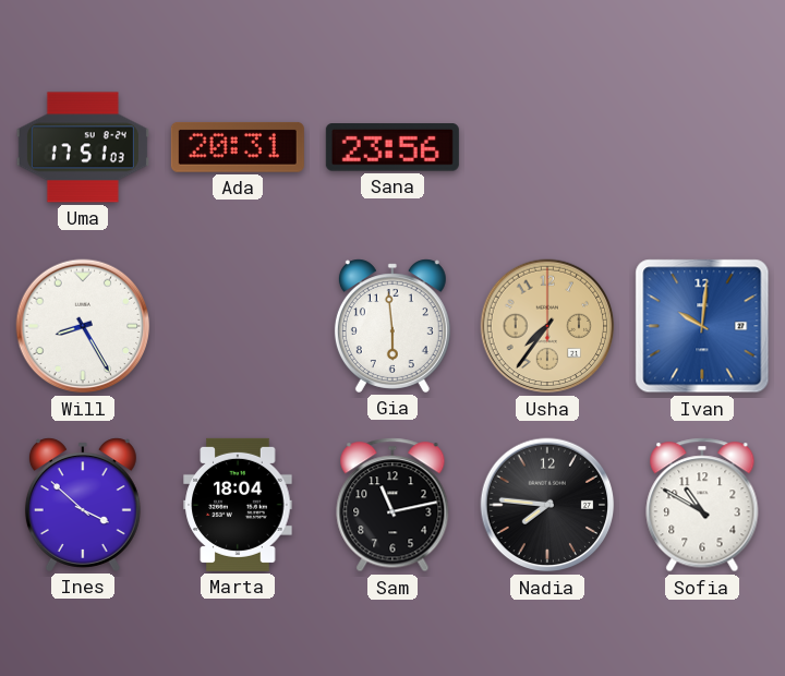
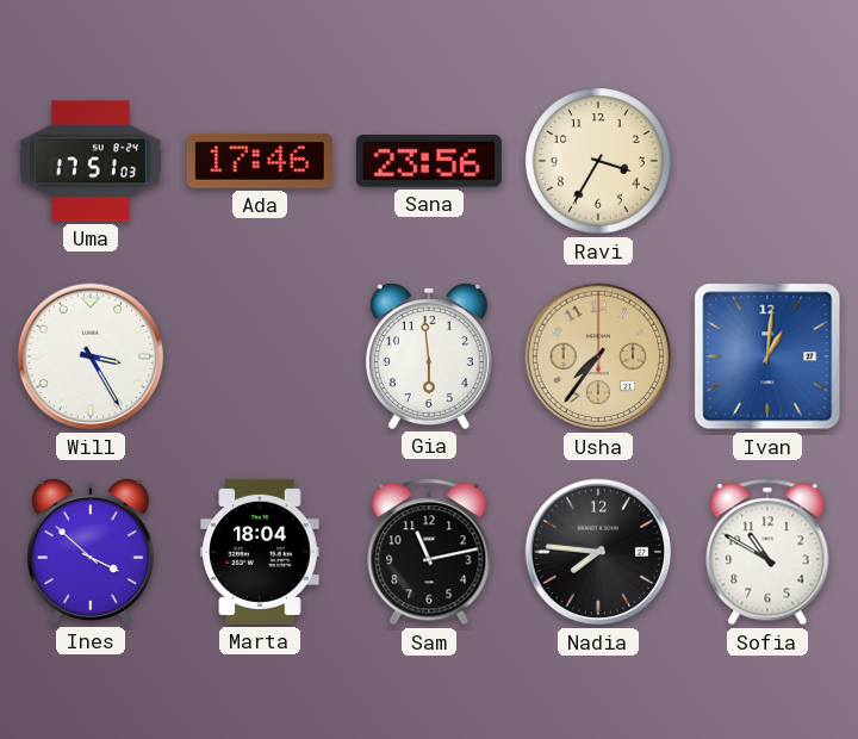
Ada: 20:31 -> 17:46
Ravi: none -> 3:35
Will: 8:25 -> 3:25
Ivan: 10:01 -> 1:01
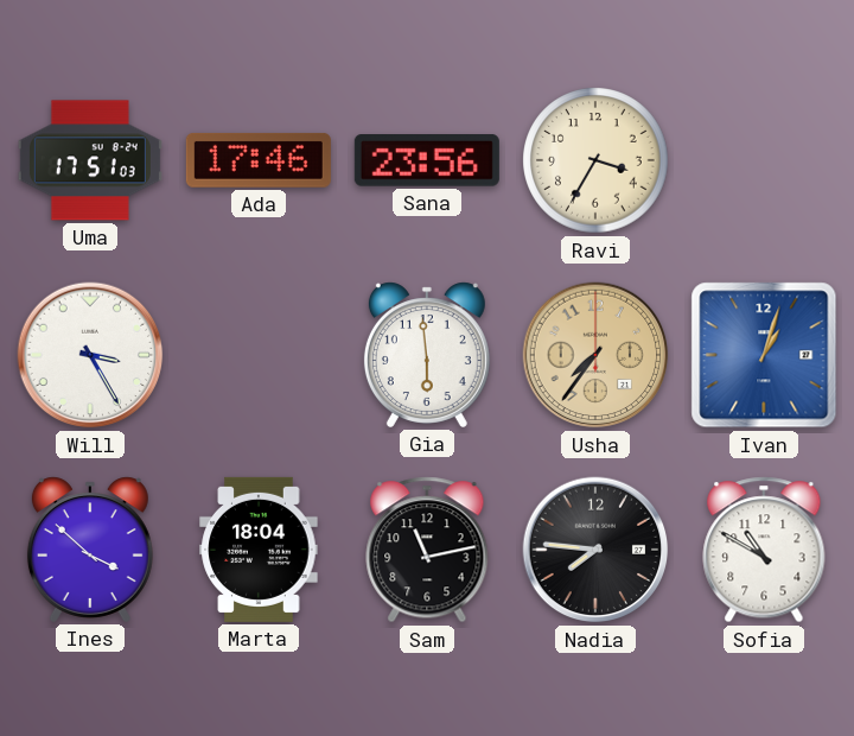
Ivan: 1:01 -> 1:03
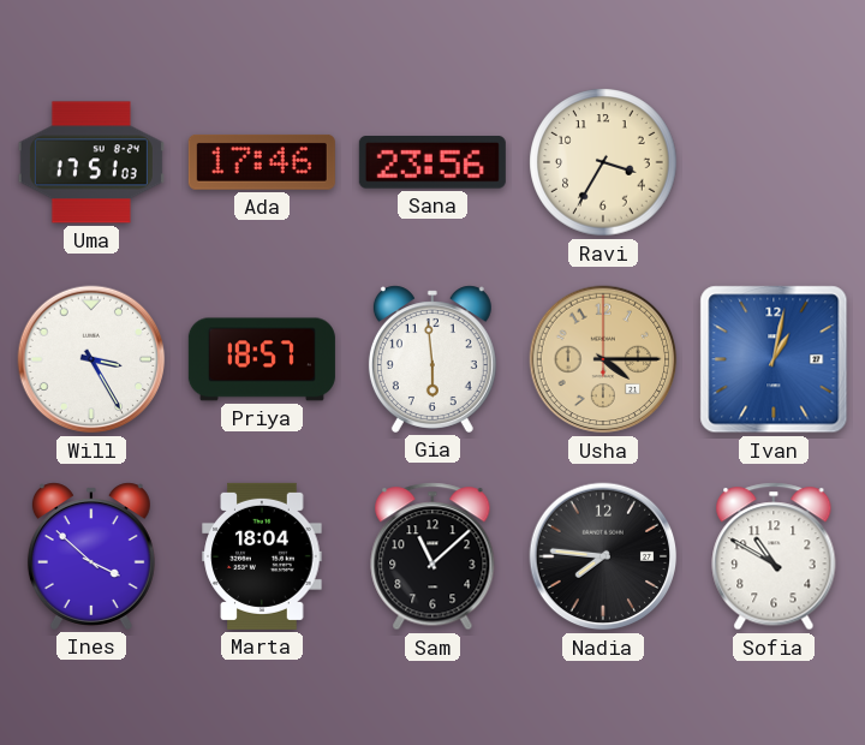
Priya: none -> 18:57
Usha: 7:36 -> 4:15
Ivan: 1:03 -> 1:02
Sam: 11:13 -> 11:08
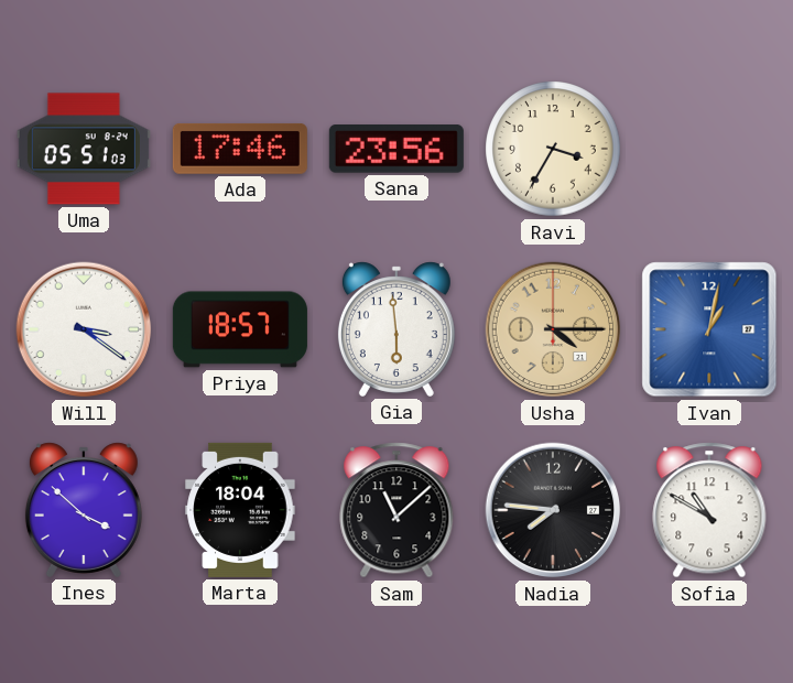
Uma: 17:51 -> 05:51
Will: 3:25 -> 3:21
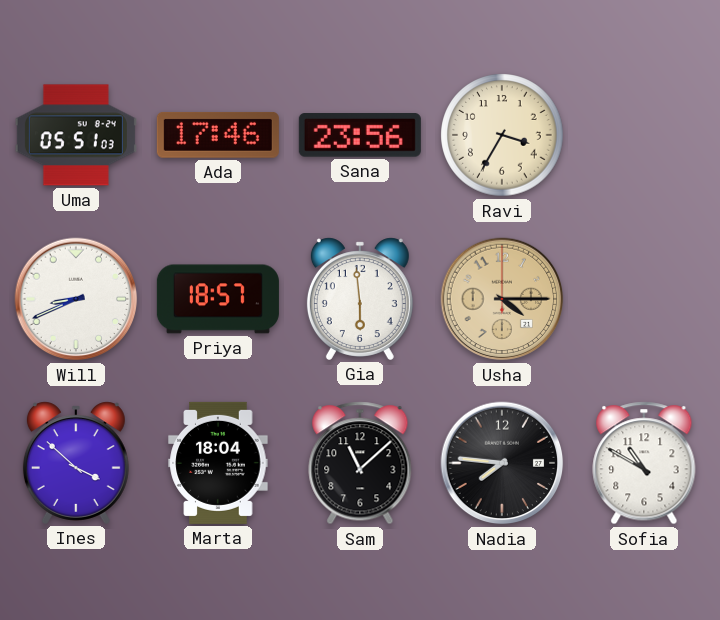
Will: 3:21 -> 8:41
Ivan: 1:02 -> none
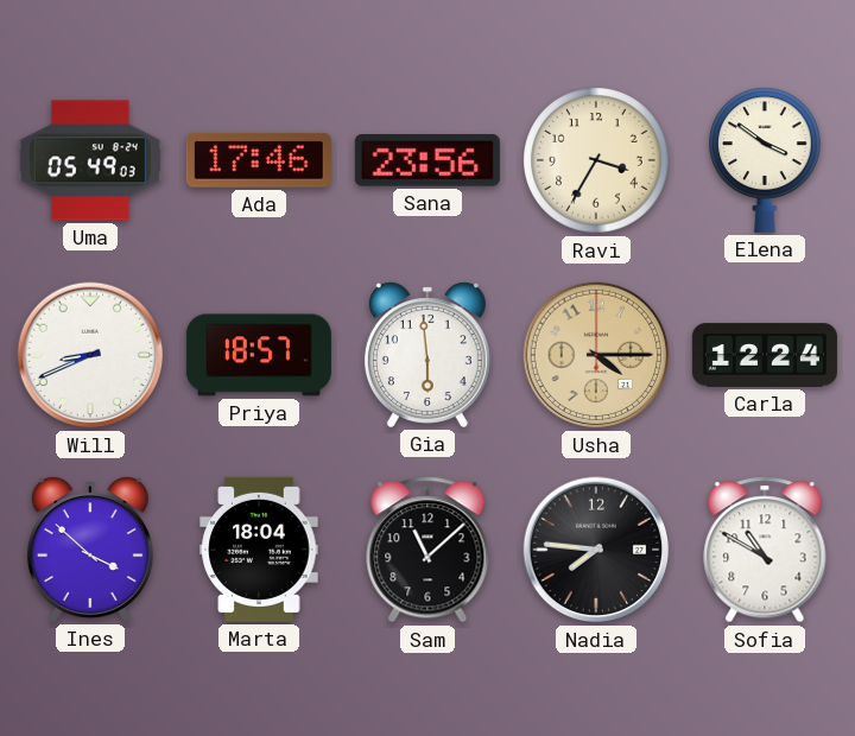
Uma: 05:51 -> 05:49
Elena: none -> 3:51
Carla: none -> 12:24
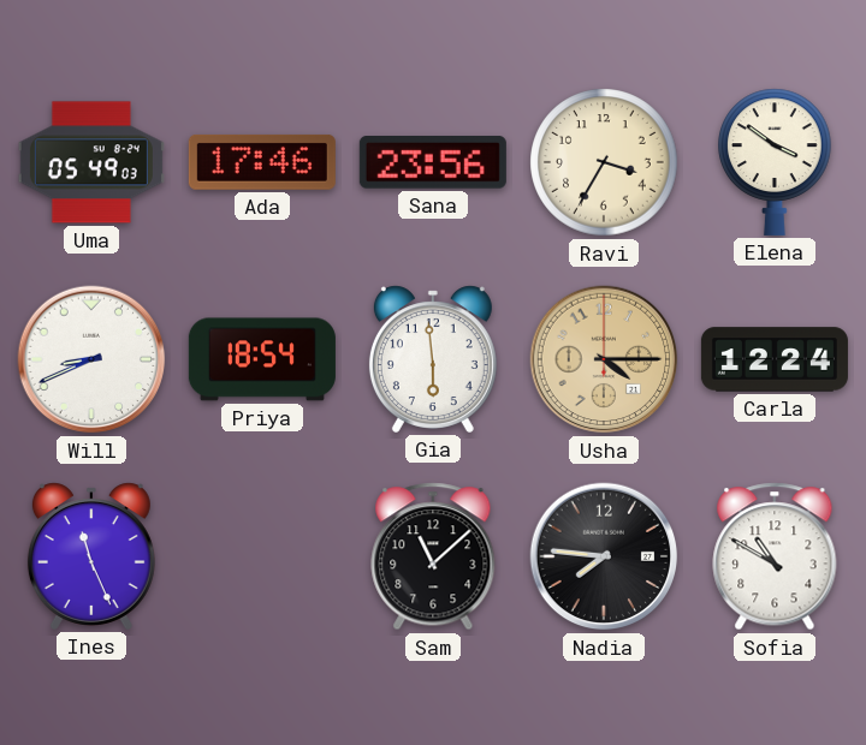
Priya: 18:57 -> 18:54
Ines: 3:52 -> 11:26
Marta: 18:04 -> none
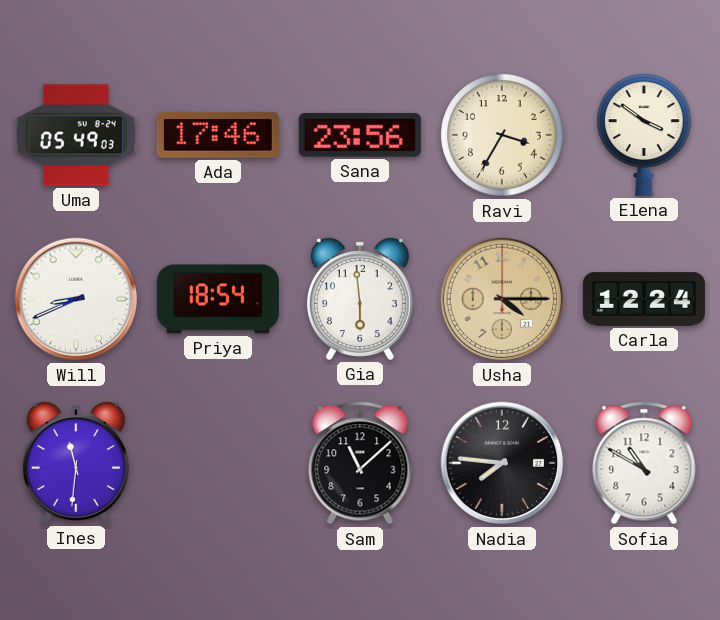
Ines: 11:26 -> 11:31
